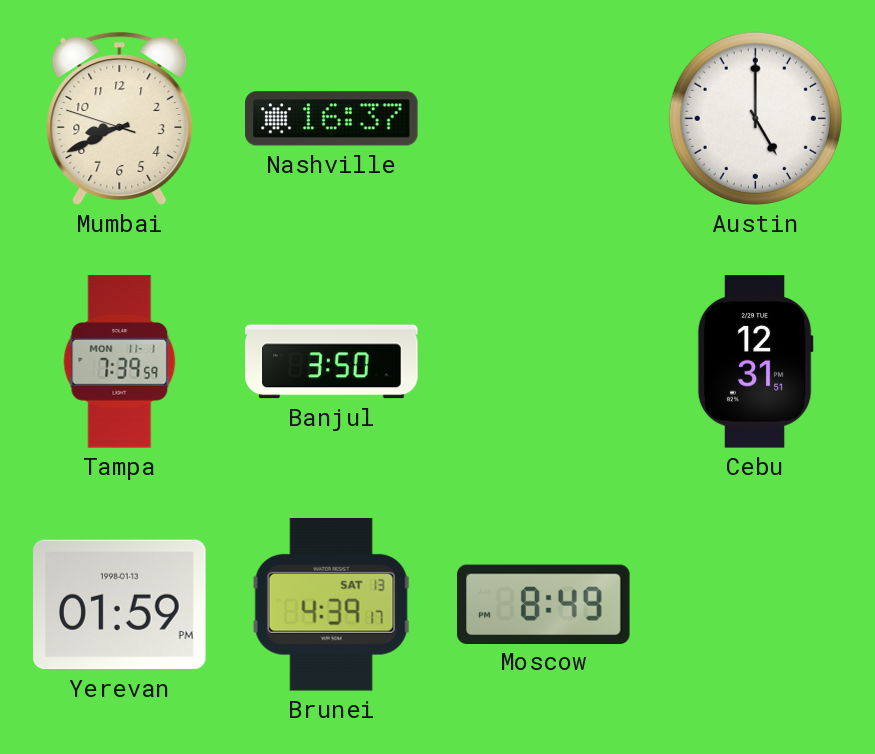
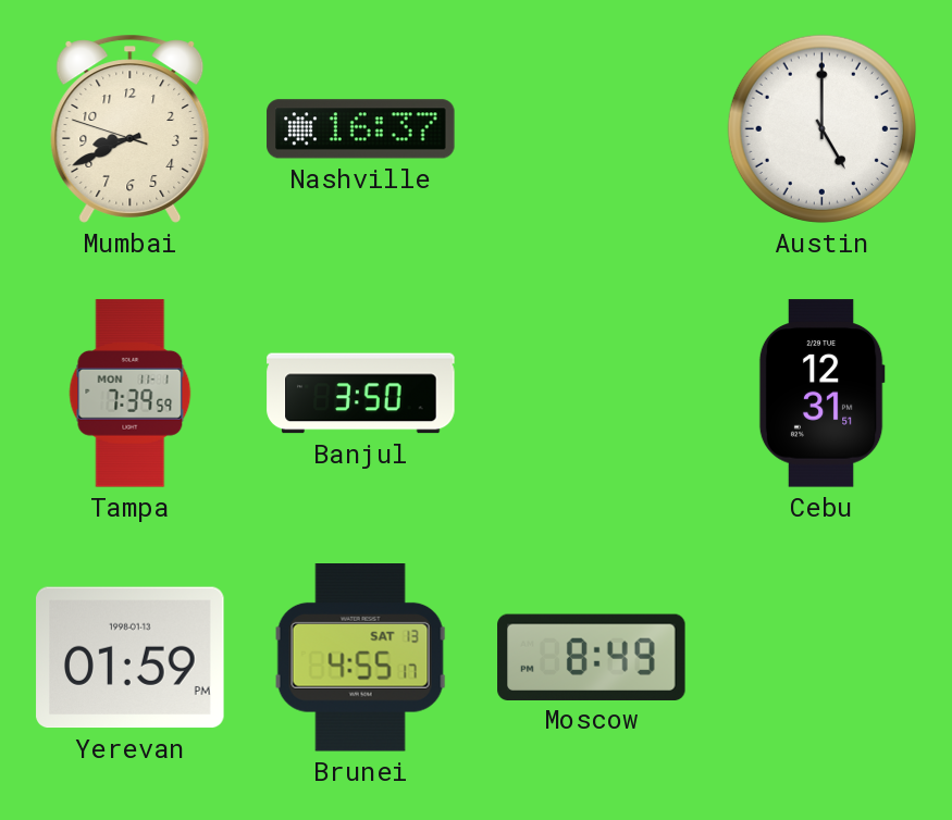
Brunei: 4:39 -> 4:55
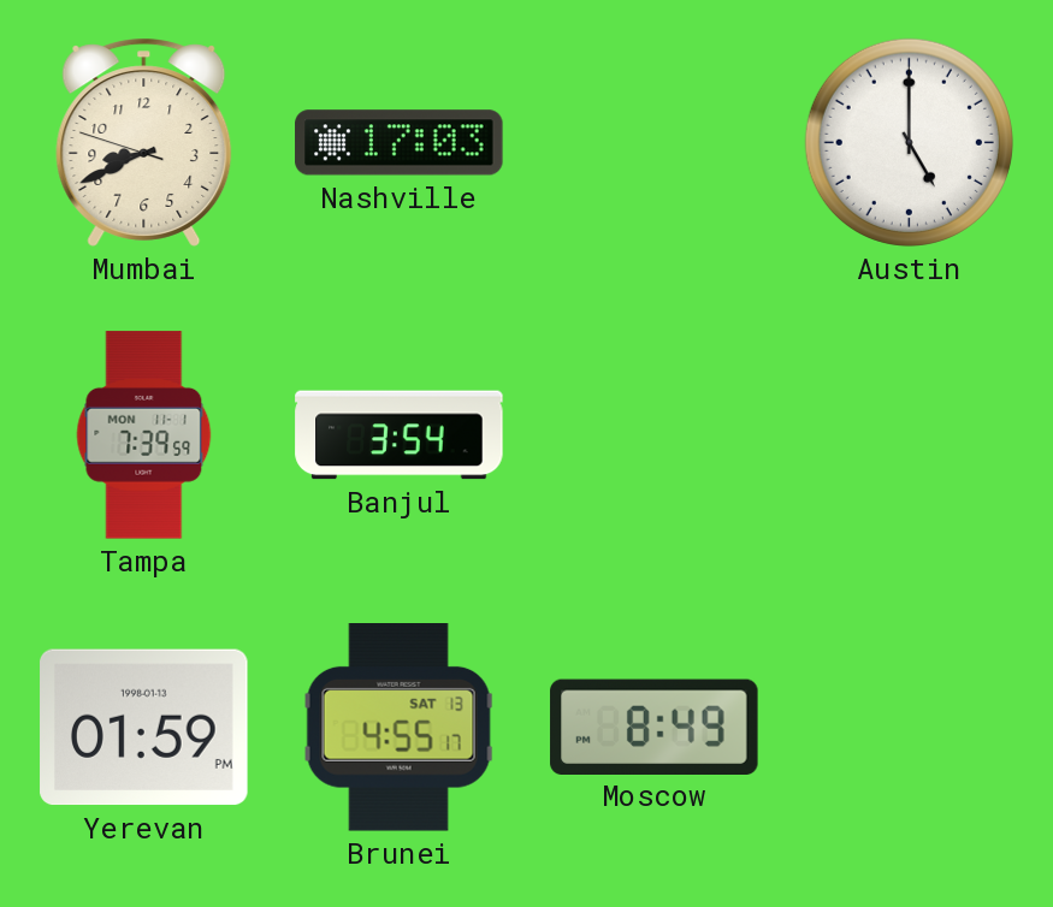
Nashville: 16:37 -> 17:03
Banjul: 3:50 -> 3:54
Cebu: 12:31 -> none
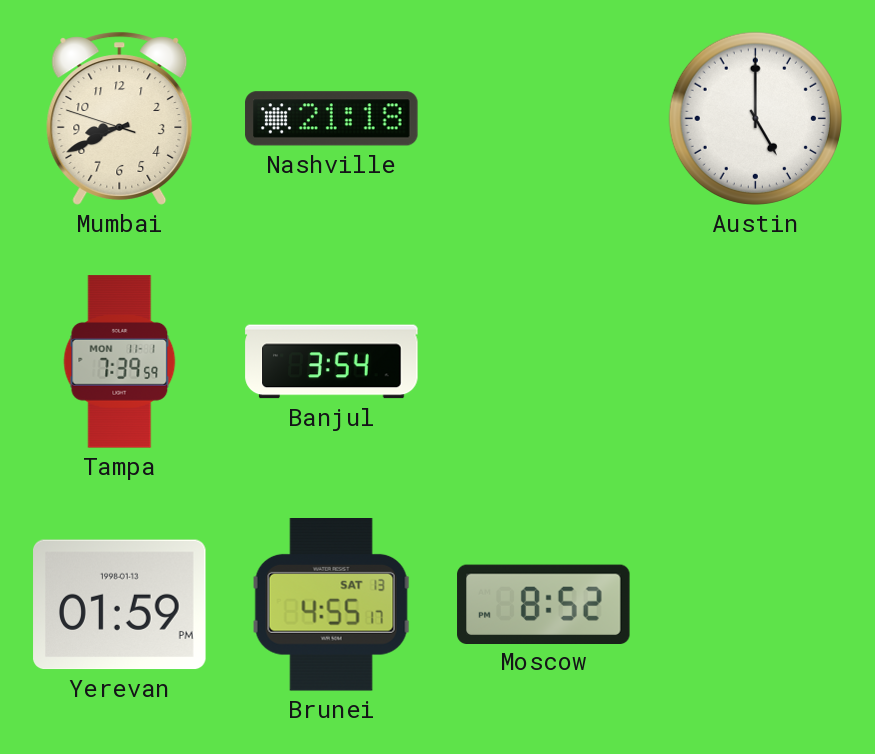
Nashville: 17:03 -> 21:18
Moscow: 8:49 -> 8:52
